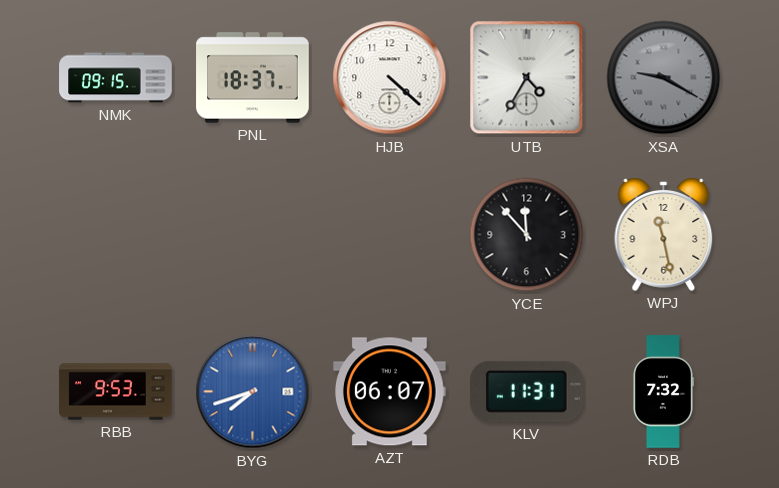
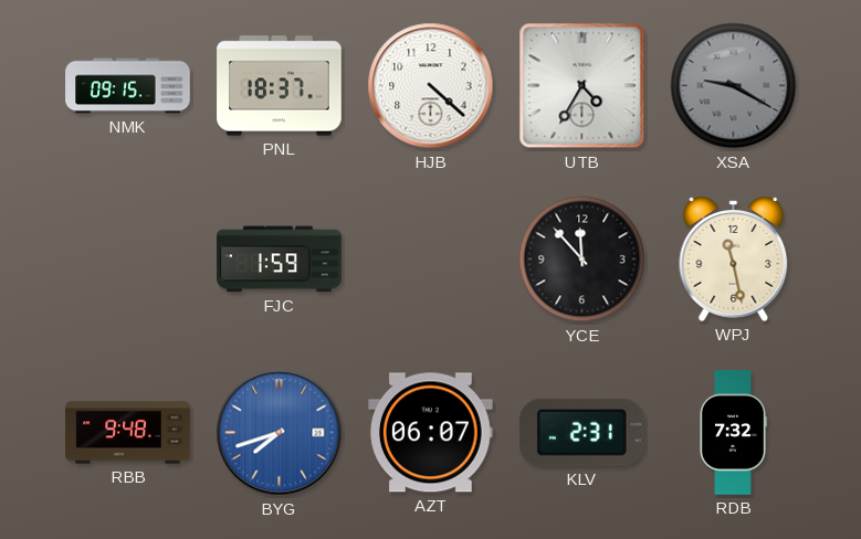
FJC: none -> 1:59
RBB: 9:53 -> 9:48
KLV: 11:31 -> 2:31
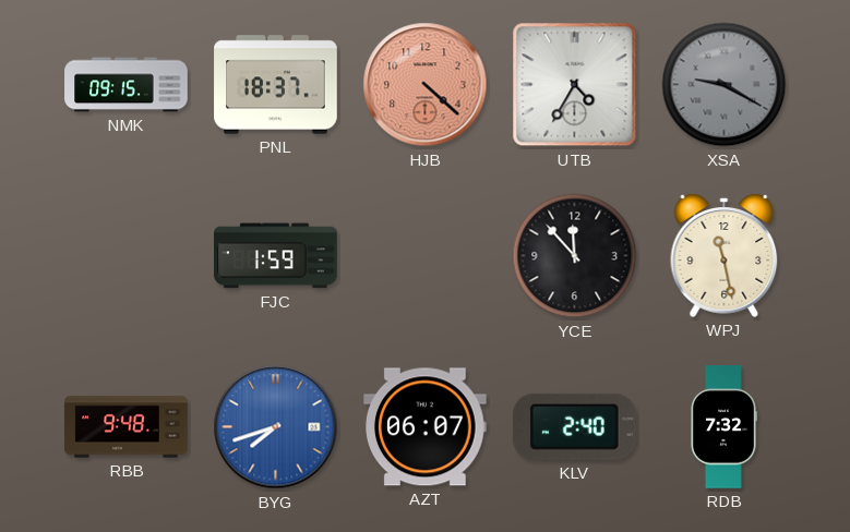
HJB dial: white -> salmon
KLV: 2:31 -> 2:40
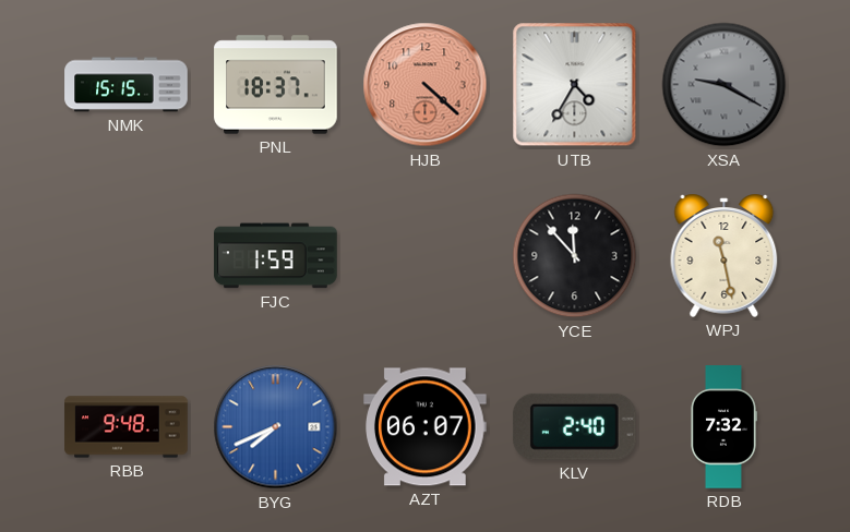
NMK: 09:15 -> 15:15
BYG: 7:42 -> 7:41
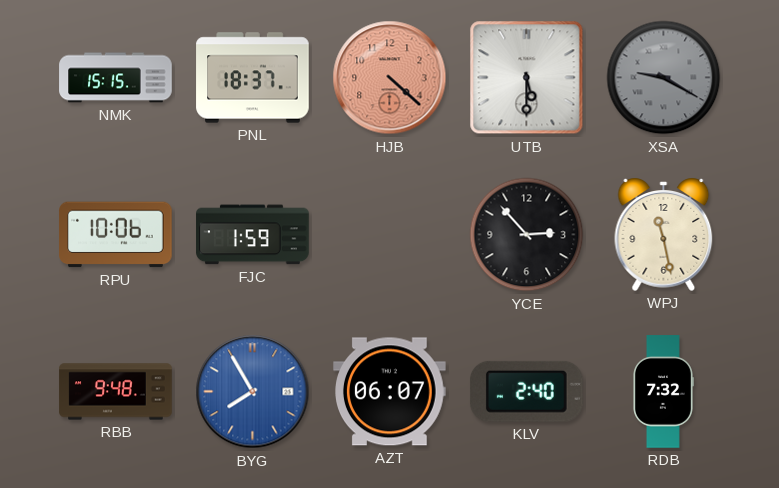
UTB: 4:35 -> 5:30
RPU: none -> 10:06
YCE: 11:53 -> 2:53
BYG: 7:41 -> 7:55
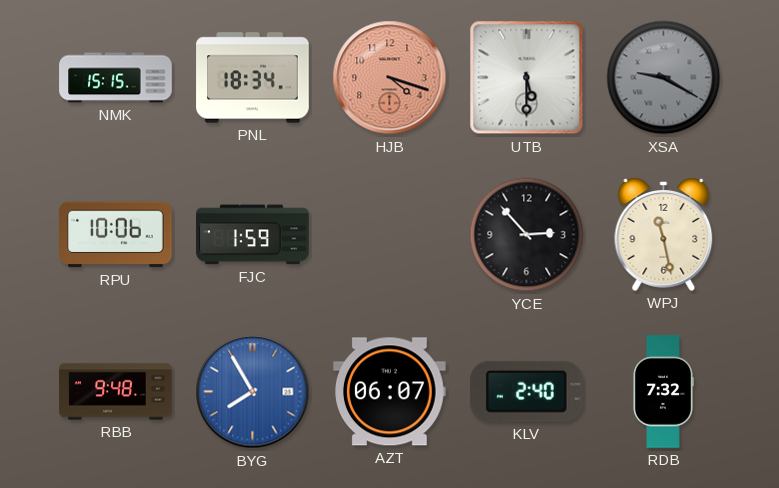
PNL: 18:37 -> 18:34
HJB: 4:22 -> 4:18
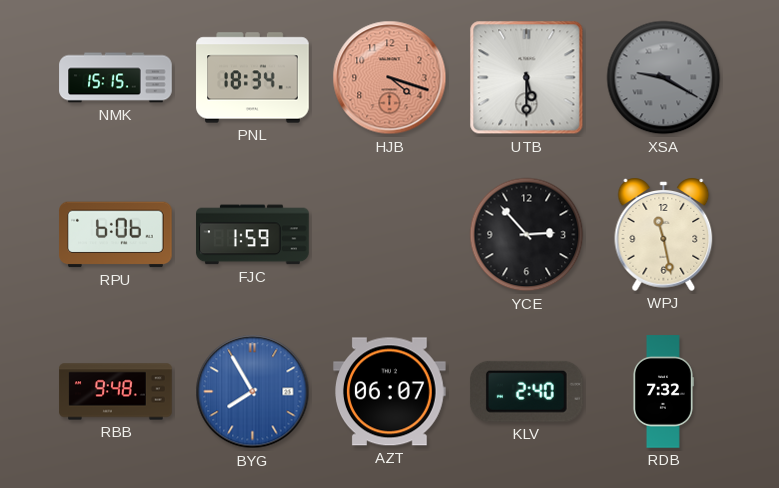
RPU: 10:06 -> 6:06
